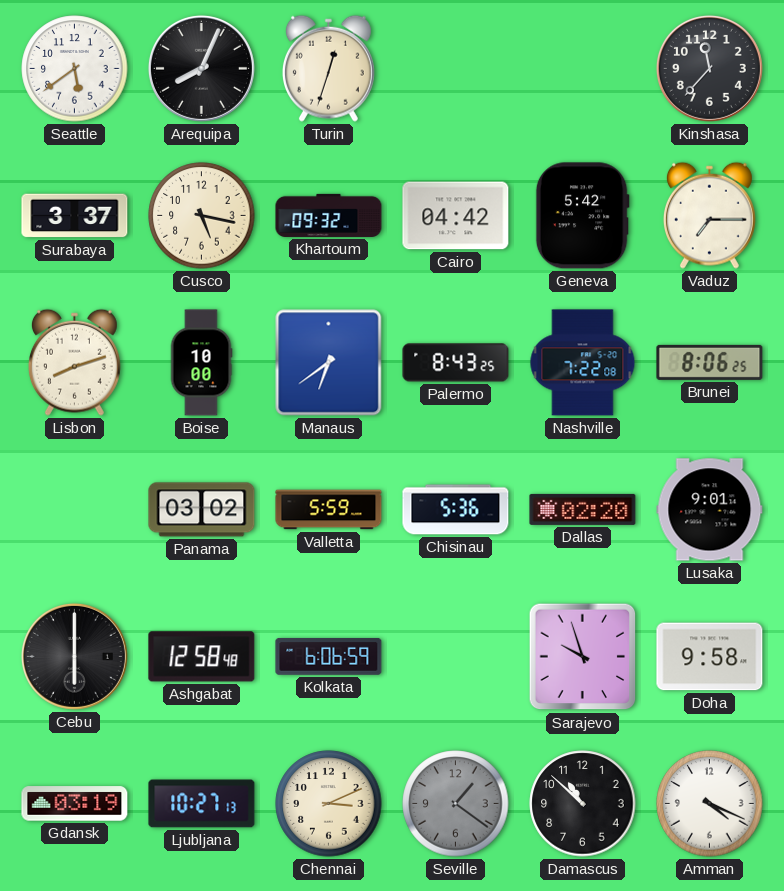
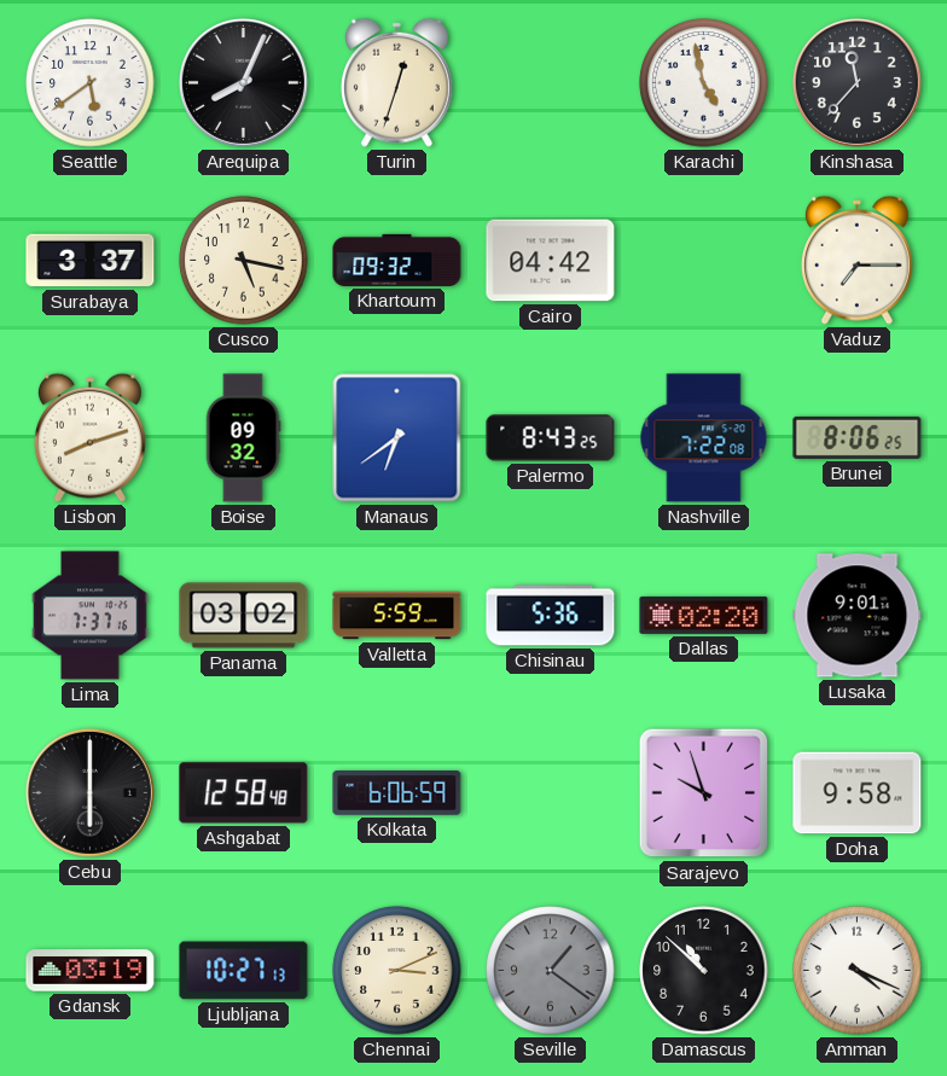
Karachi: none -> 4:58
Geneva: 5:42 -> none
Boise: 10:00 -> 09:32
Lima: none -> 7:37
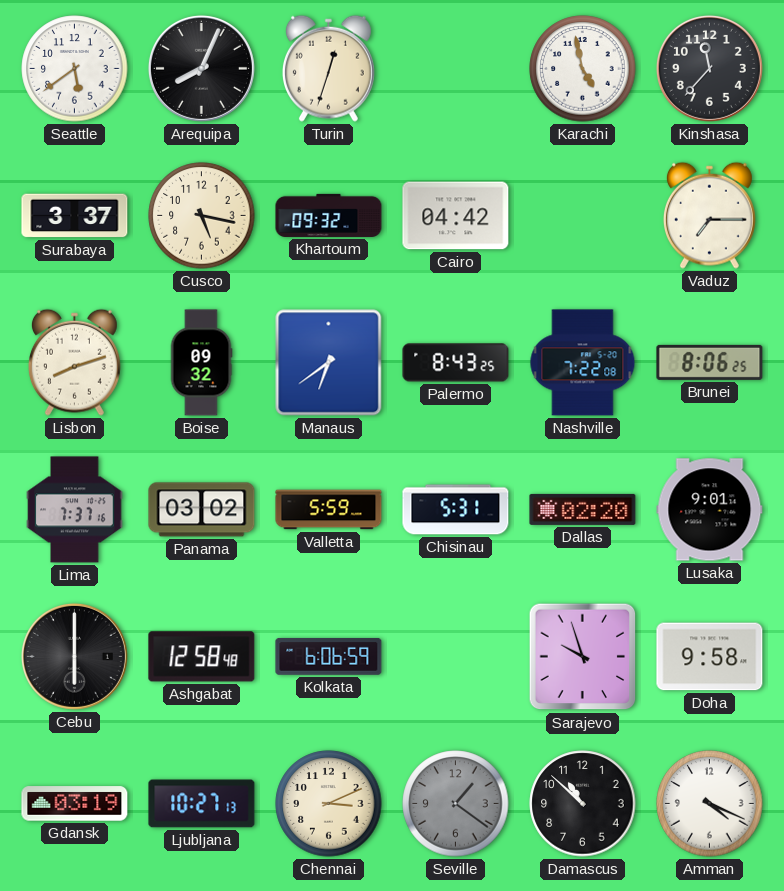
Chisinau: 5:36 -> 5:31
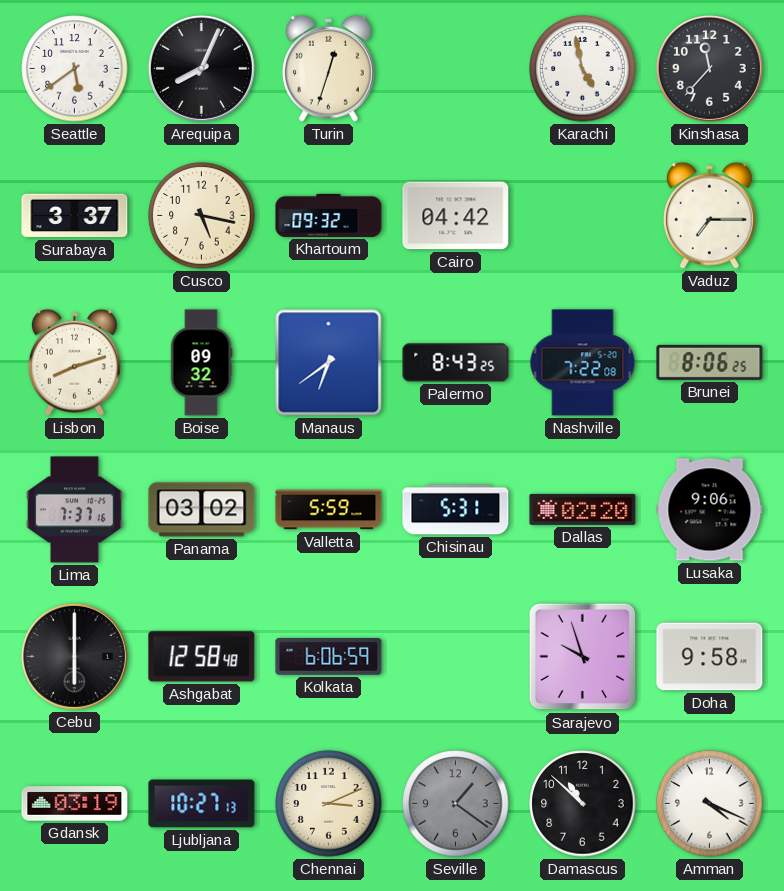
Lusaka: 9:01 -> 9:06
